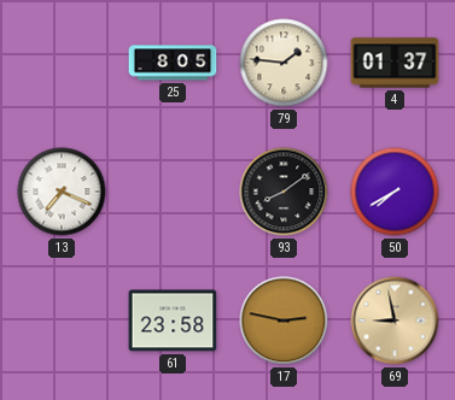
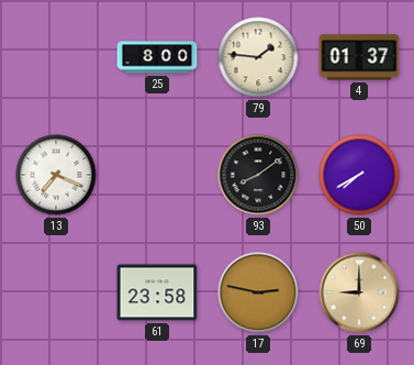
25: 8:05 -> 8:00
69: 8:58 -> 9:00
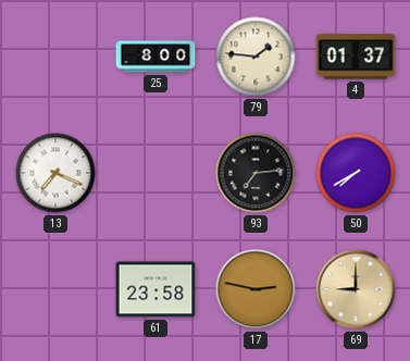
93: 8:09 -> 7:14
